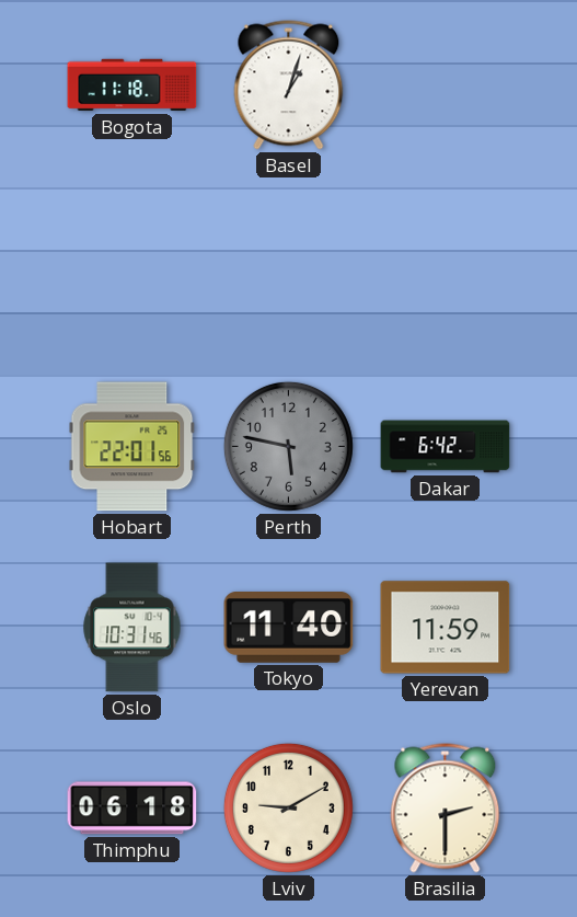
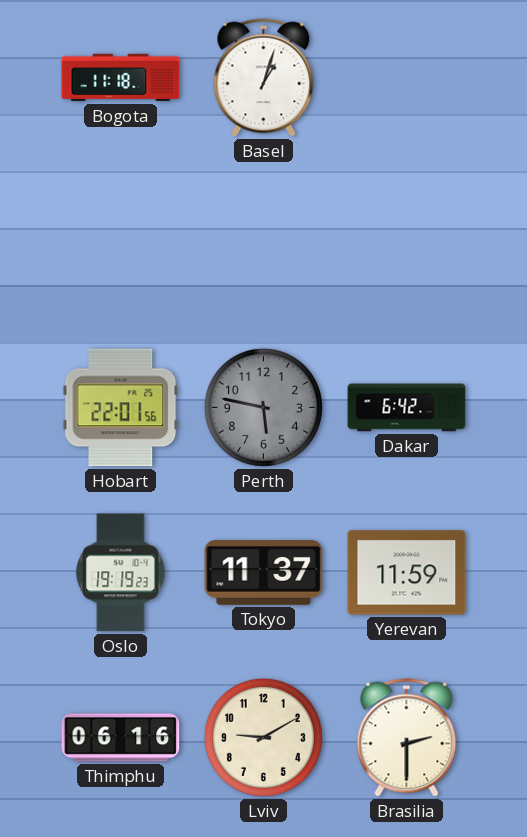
Oslo: 10:31 -> 19:19
Tokyo: 11:40 -> 11:37
Thimphu: 06:18 -> 06:16
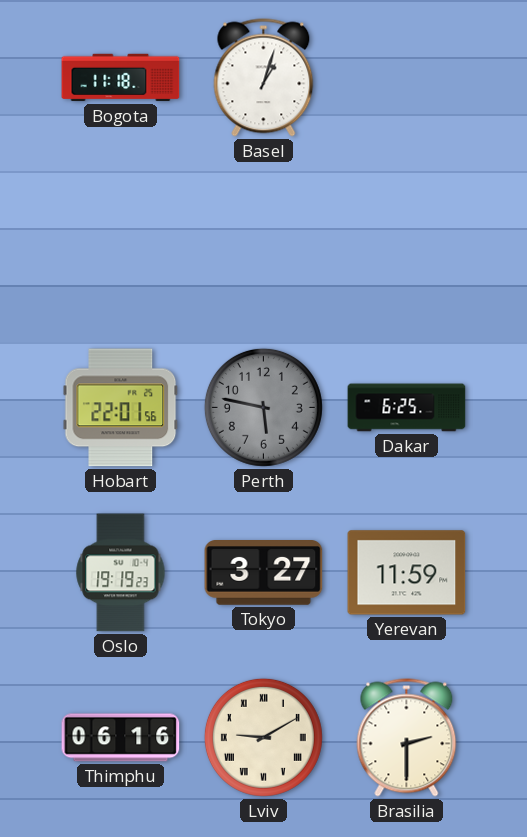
Dakar: 6:42 -> 6:25
Tokyo: 11:37 -> 3:27
Lviv numerals: Arabic -> Roman
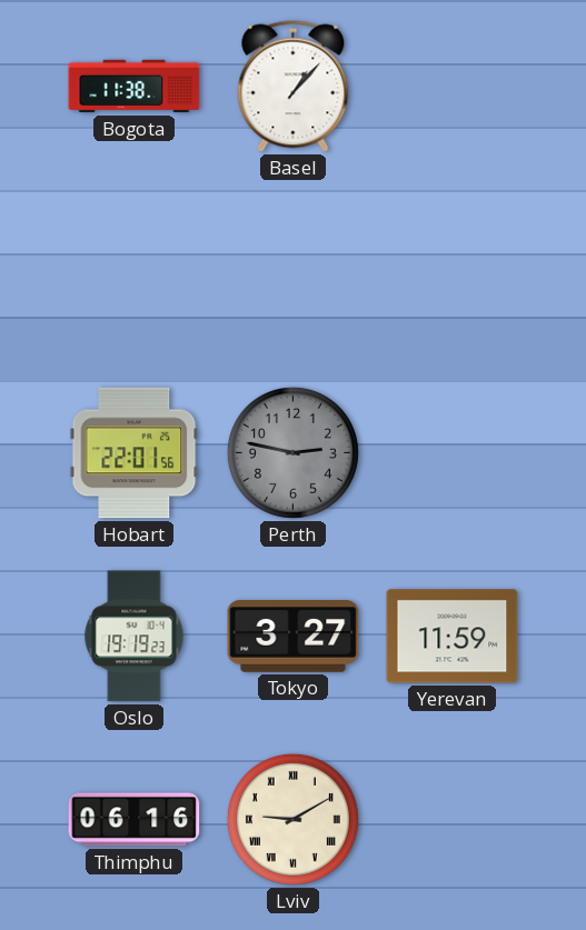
Bogota: 11:18 -> 11:38
Basel: 1:03 -> 1:07
Perth: 5:47 -> 2:47
Dakar: 6:25 -> none
Brasilia: 2:30 -> none
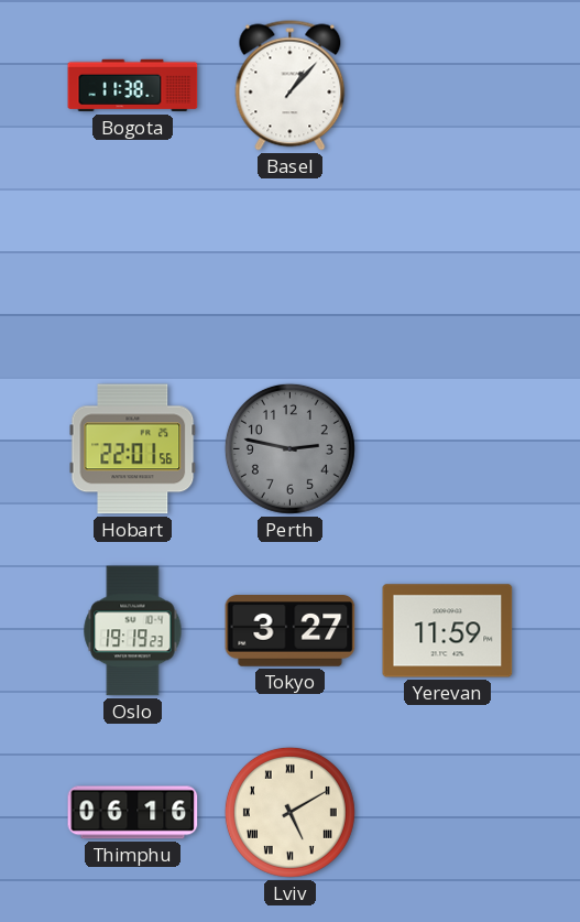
Lviv: 9:10 -> 5:10
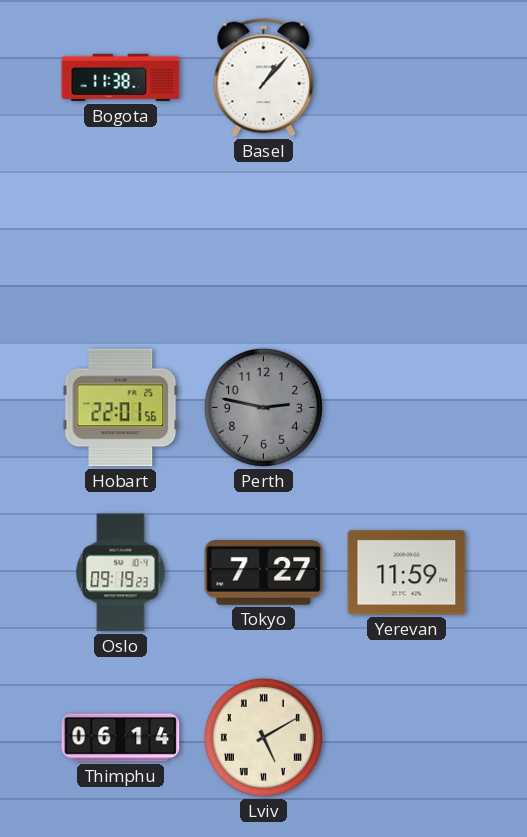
Oslo: 19:19 -> 09:19
Tokyo: 3:27 -> 7:27
Thimphu: 06:16 -> 06:14
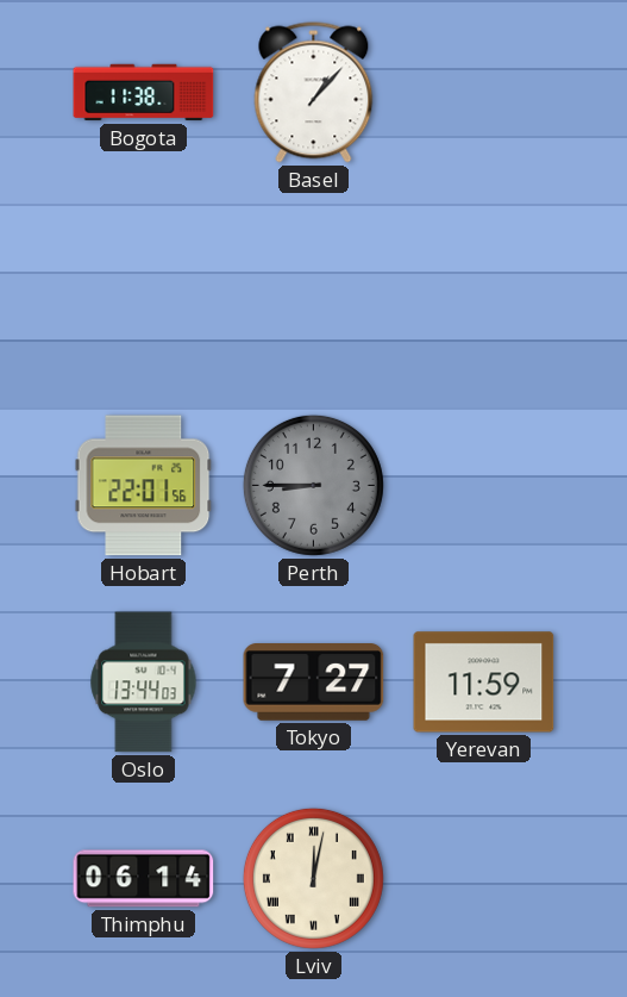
Perth: 2:47 -> 8:45
Oslo: 09:19 -> 13:44
Lviv: 5:10 -> 12:02
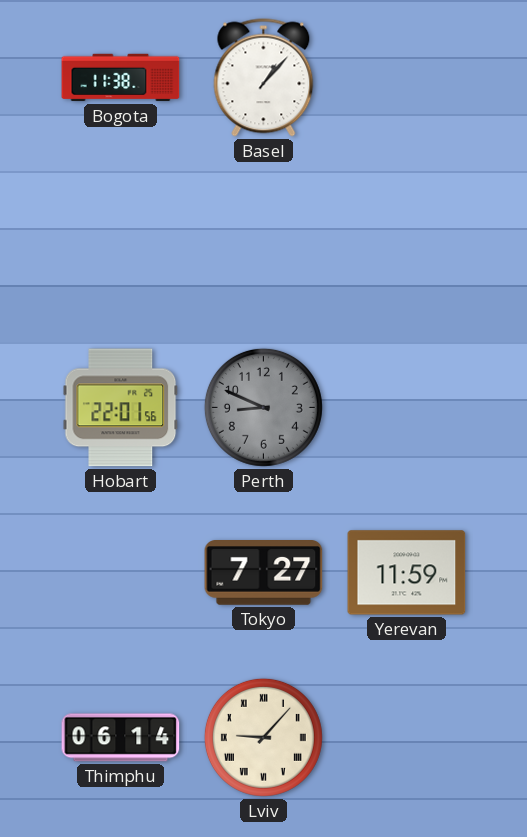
Perth: 8:45 -> 8:49
Oslo: 13:44 -> none
Lviv: 12:02 -> 9:07
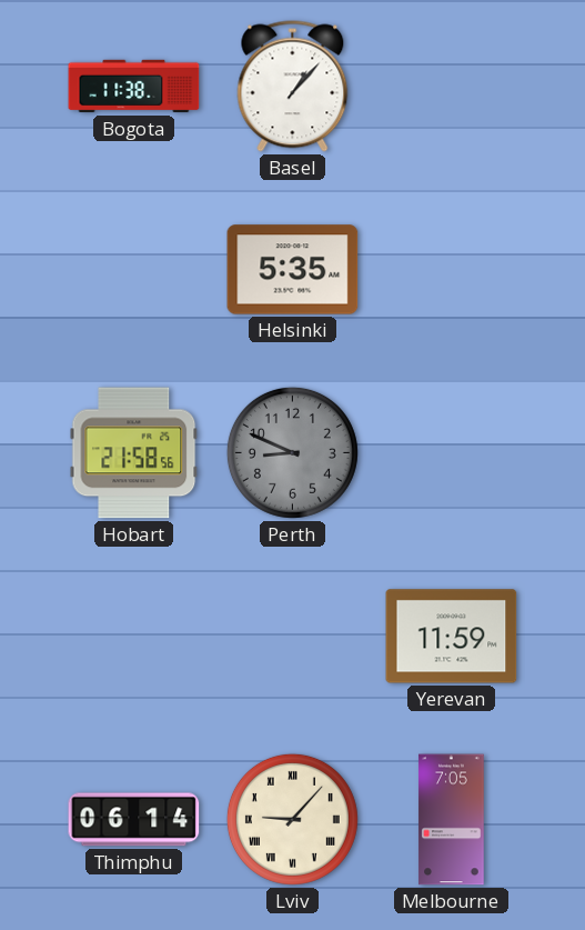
Helsinki: none -> 5:35
Hobart: 22:01 -> 21:58
Tokyo: 7:27 -> none
Melbourne: none -> 7:05
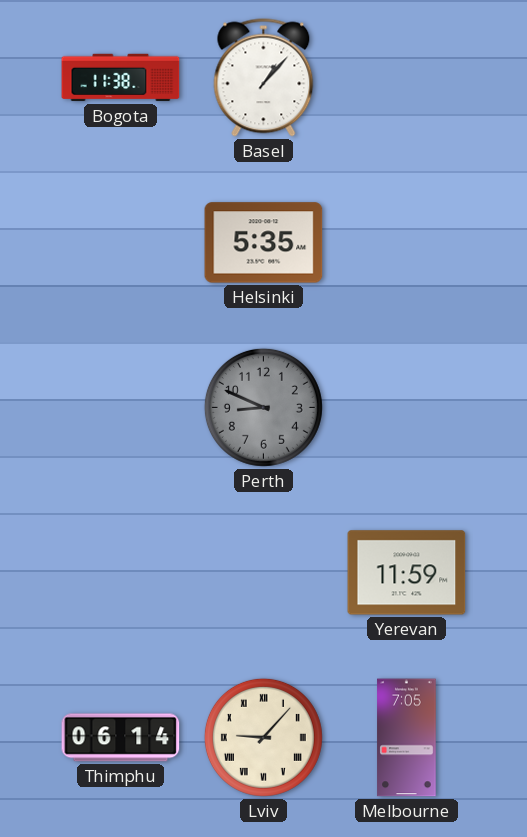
Hobart: 21:58 -> none
